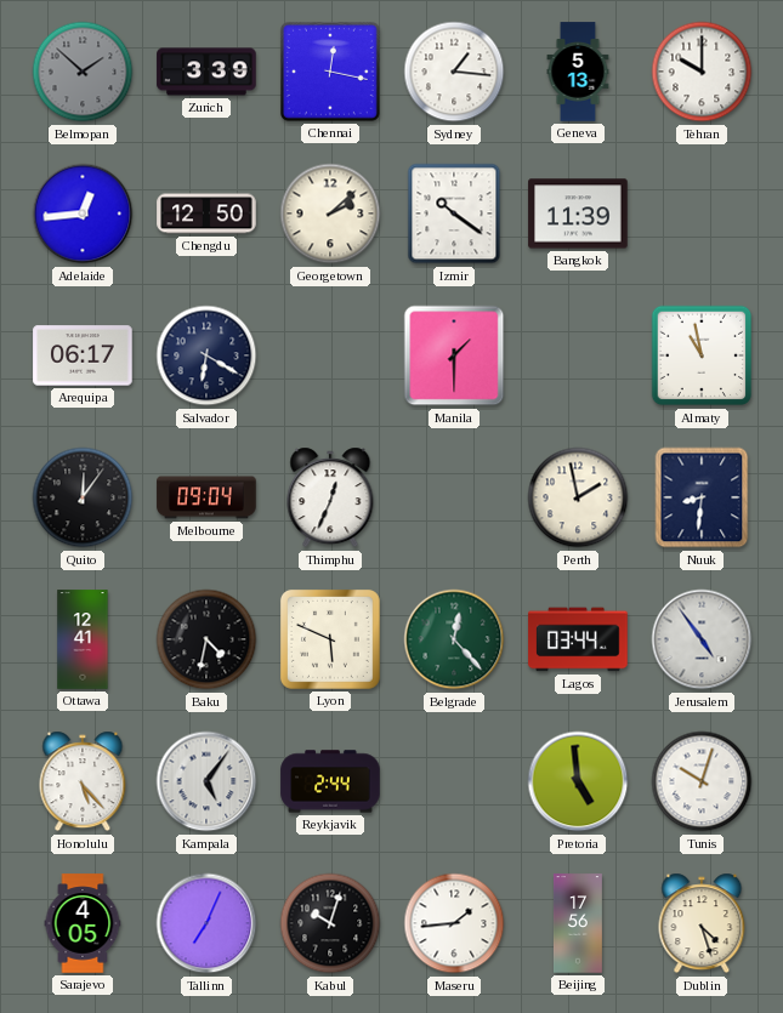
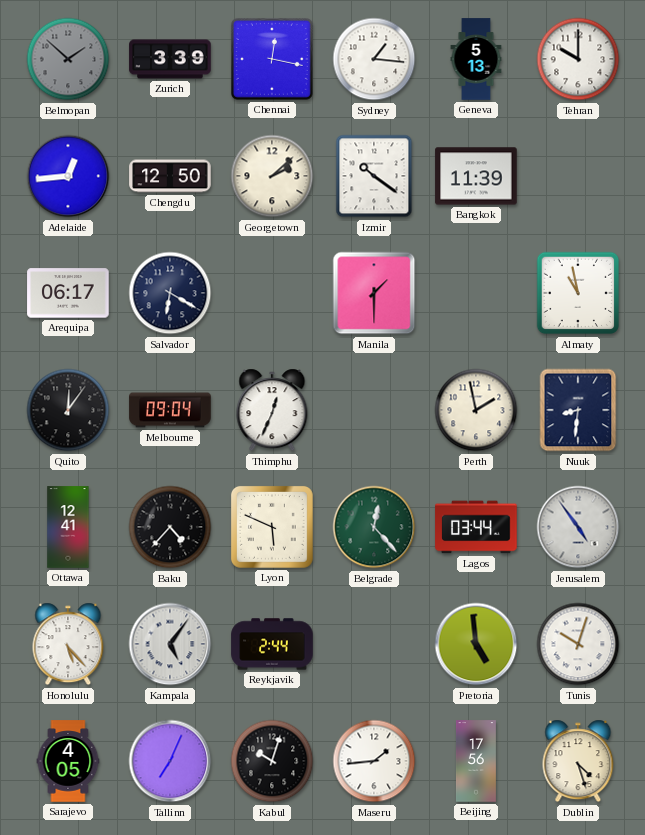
Baku: 4:32 -> 4:37
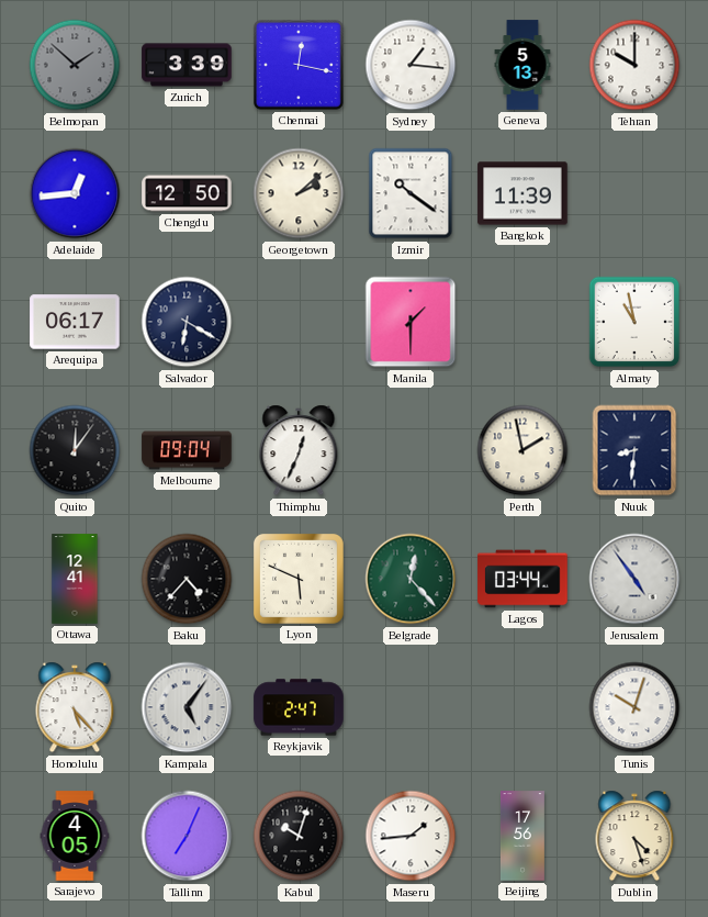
Reykjavik: 2:44 -> 2:47
Pretoria: 4:59 -> none
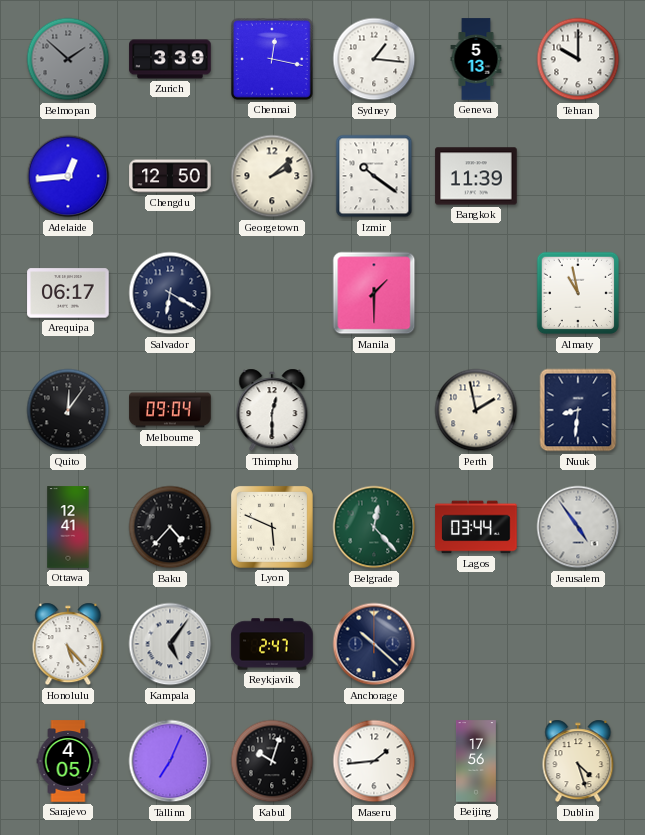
Thimphu: 12:34 -> 12:30
Anchorage: none -> 10:22
Tunis: 10:03 -> none
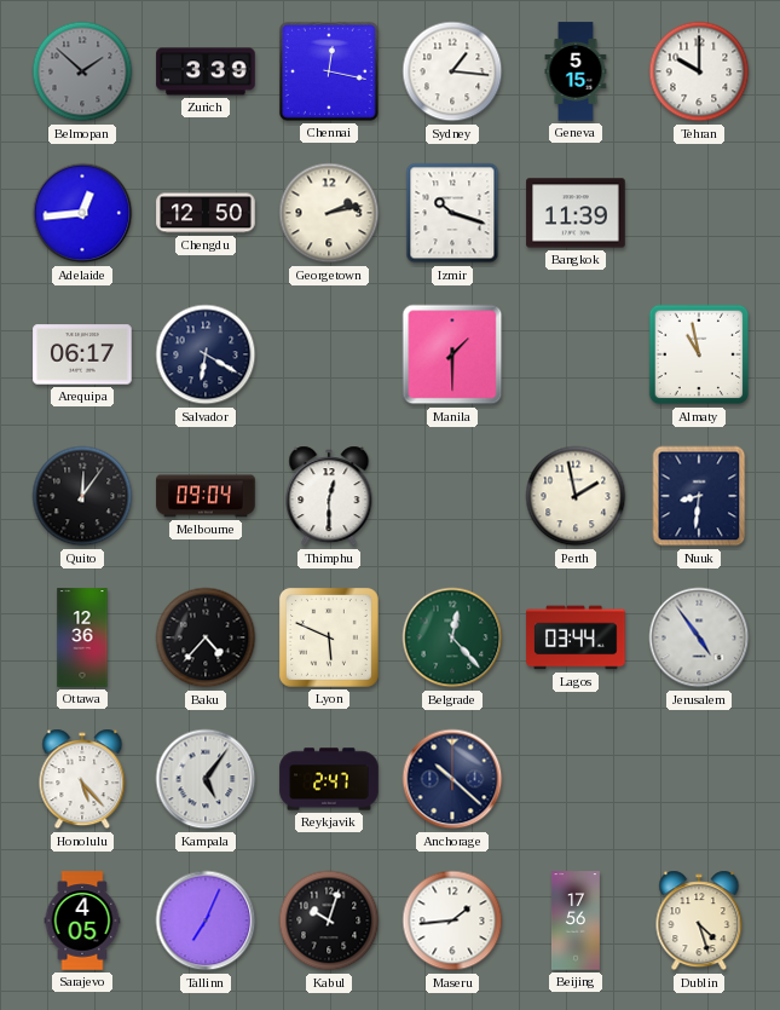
Geneva: 5:13 -> 5:15
Georgetown: 2:08 -> 2:13
Izmir: 10:21 -> 10:18
Ottawa: 12:41 -> 12:36
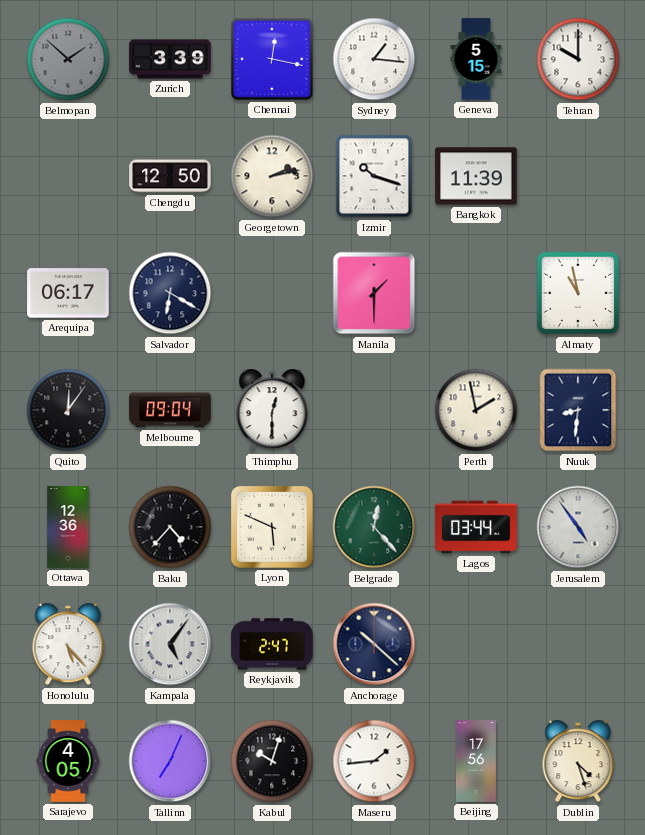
Adelaide: 12:44 -> none
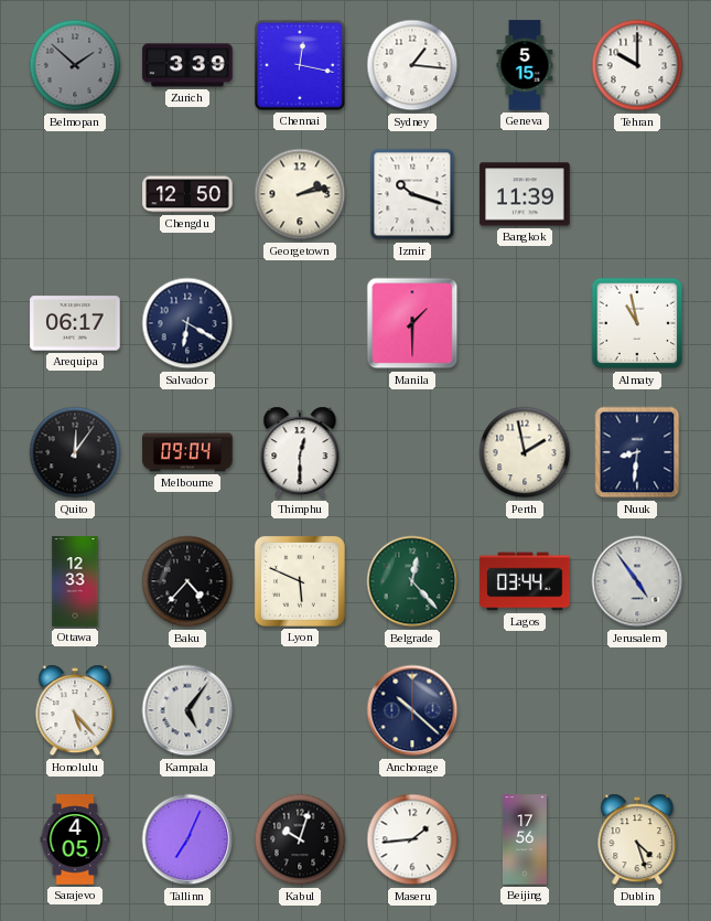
Ottawa: 12:36 -> 12:33
Reykjavik: 2:47 -> none
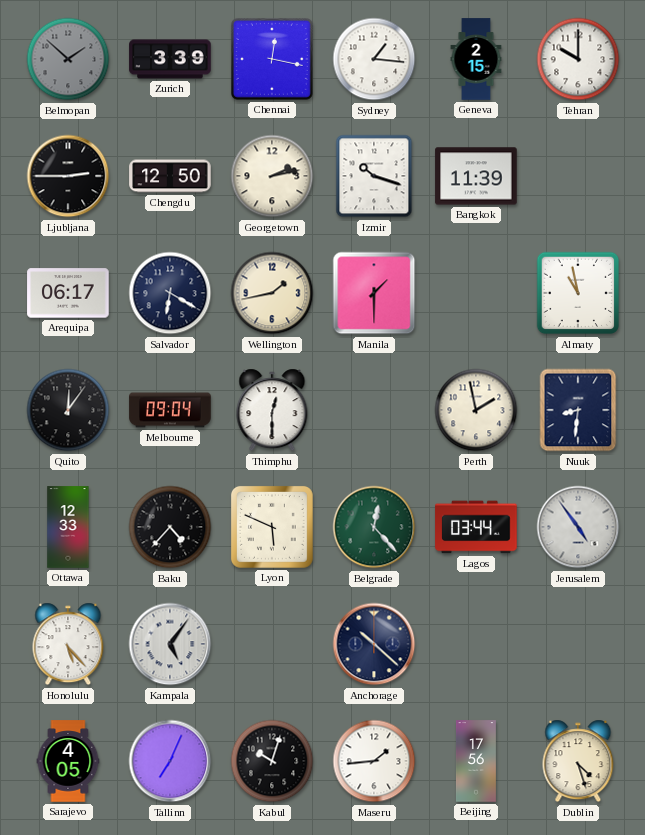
Geneva: 5:15 -> 2:15
Ljubljana: none -> 2:45
Wellington: none -> 1:43
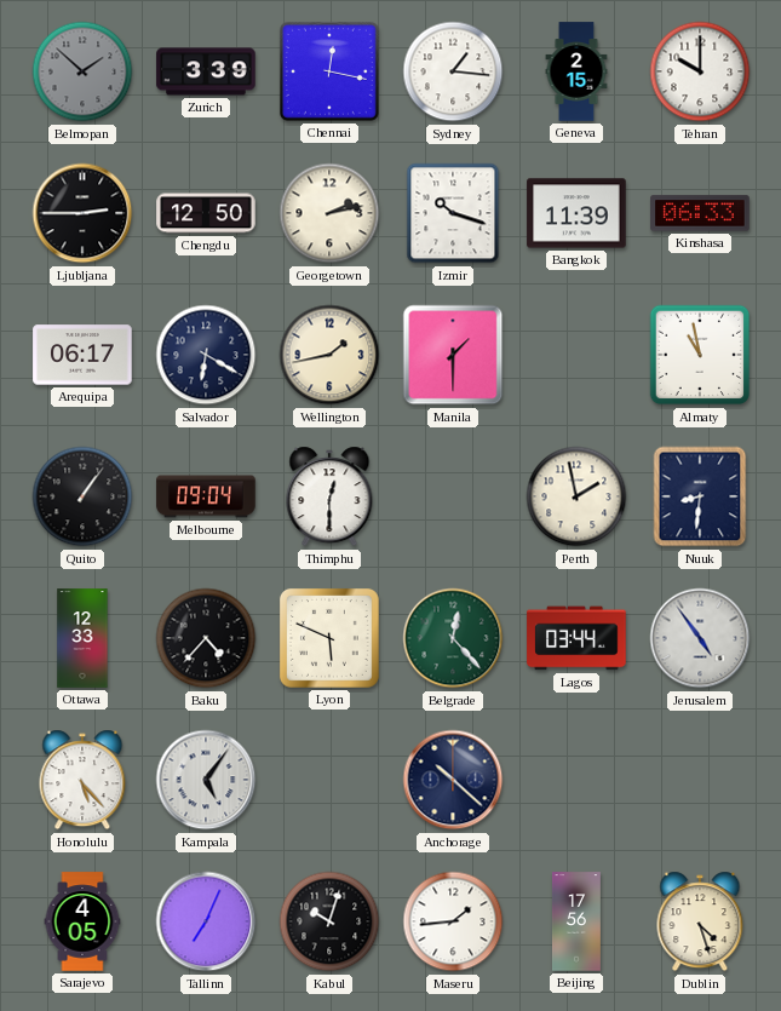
Kinshasa: none -> 06:33
Quito: 12:06 -> 1:06
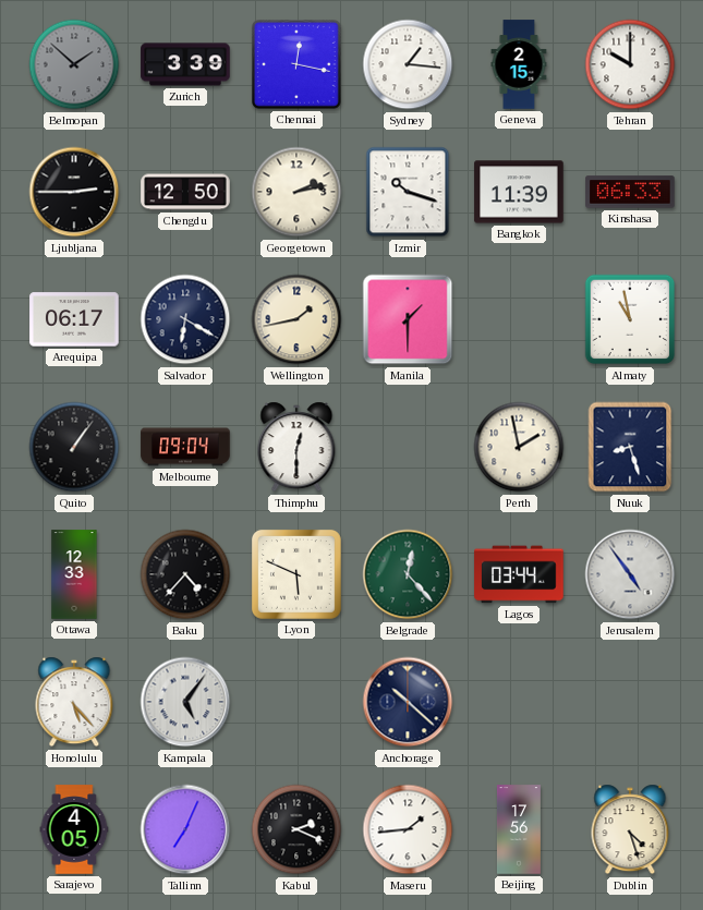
Nuuk: 8:31 -> 8:27
Kabul: 10:03 -> 2:19
